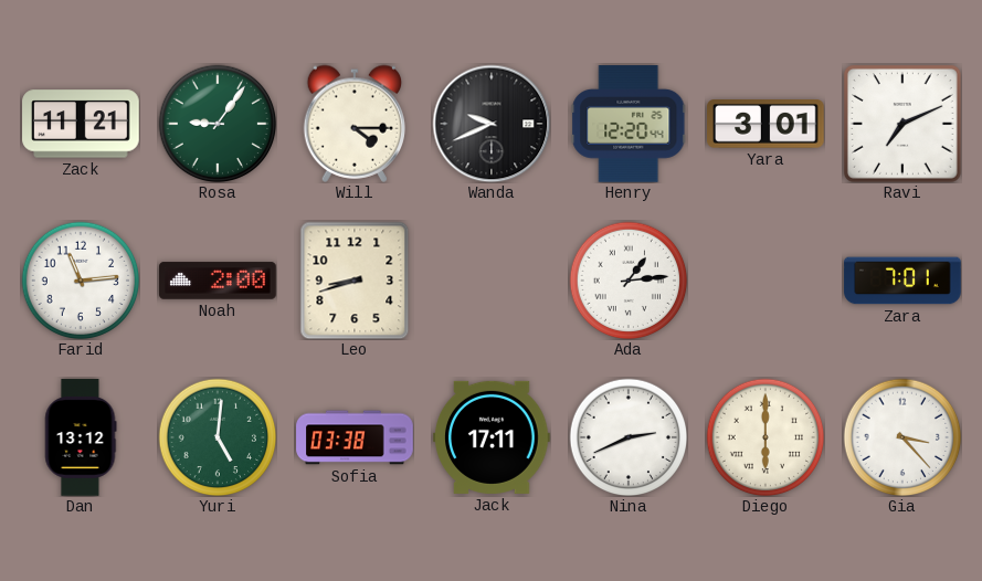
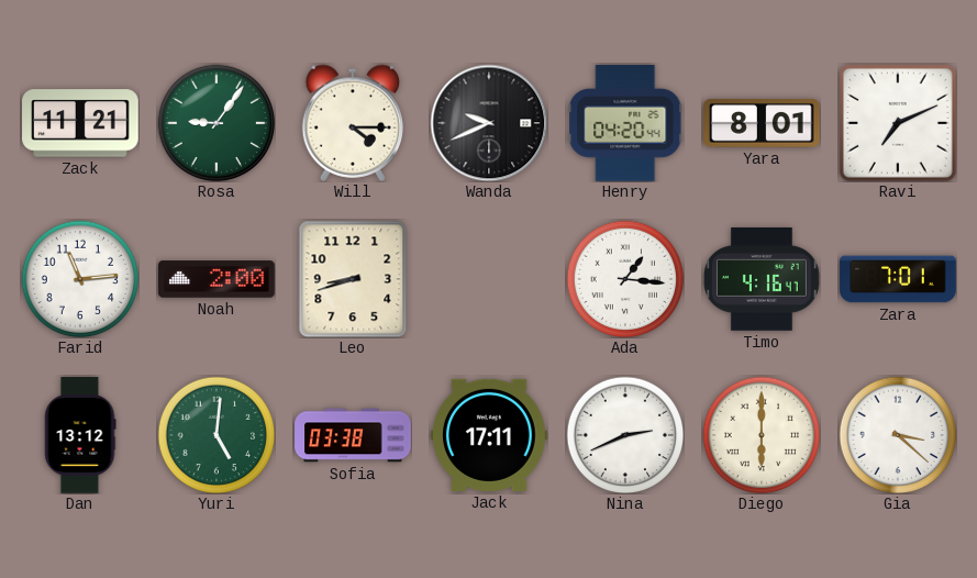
Henry: 12:20 -> 04:20
Yara: 3:01 -> 8:01
Ada: 1:14 -> 1:16
Timo: none -> 4:16
Gia: 3:23 -> 3:22
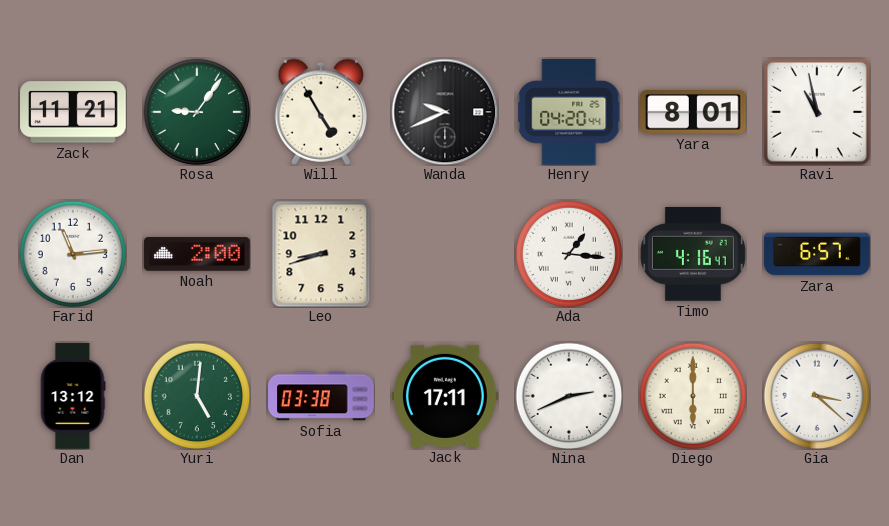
Will: 4:15 -> 4:55
Ravi: 7:11 -> 10:58
Zara: 7:01 -> 6:57
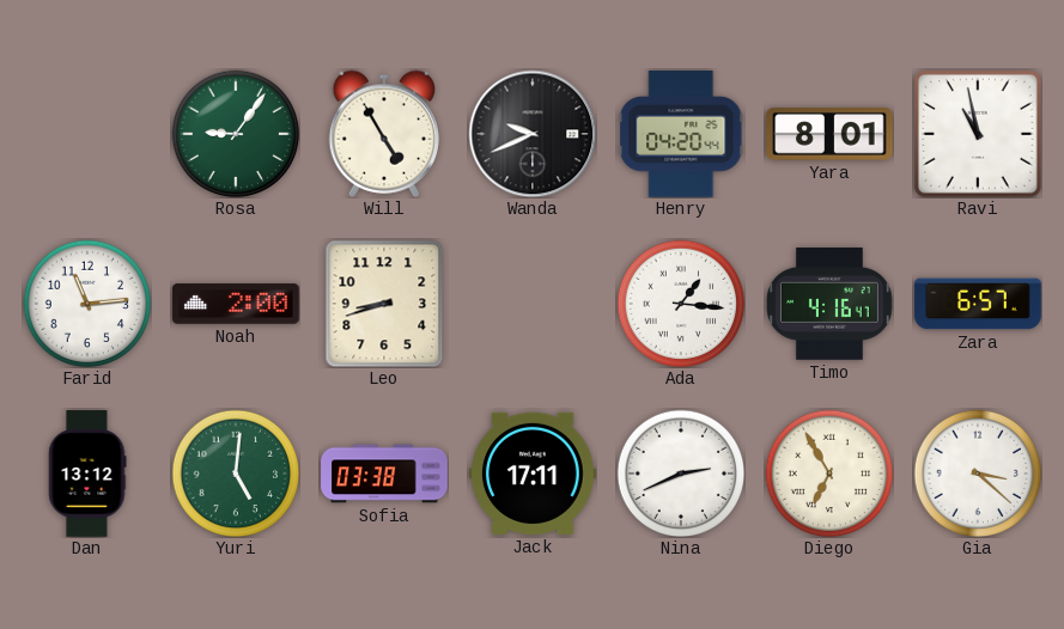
Zack: 11:21 -> none
Diego: 6:00 -> 6:55
